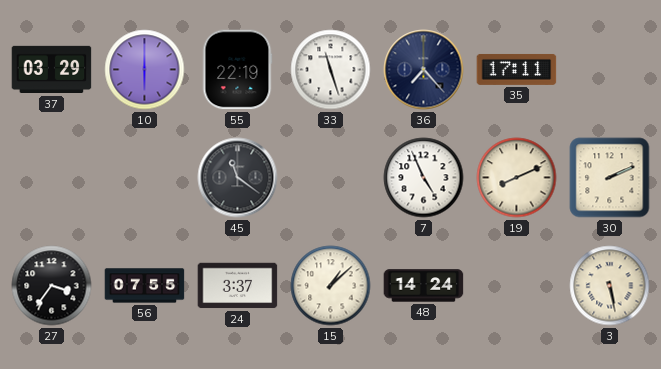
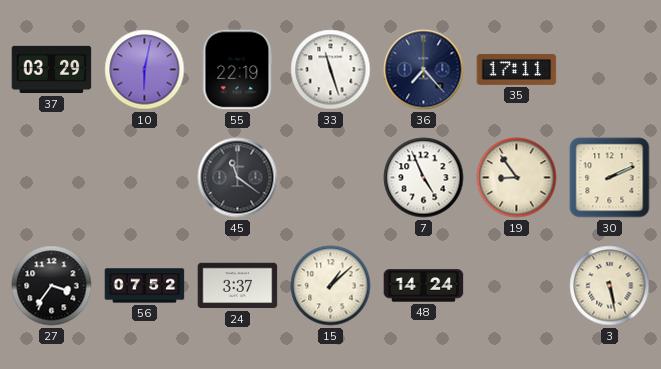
10: 6:00 -> 6:02
19: 8:11 -> 8:54
56: 07:55 -> 07:52
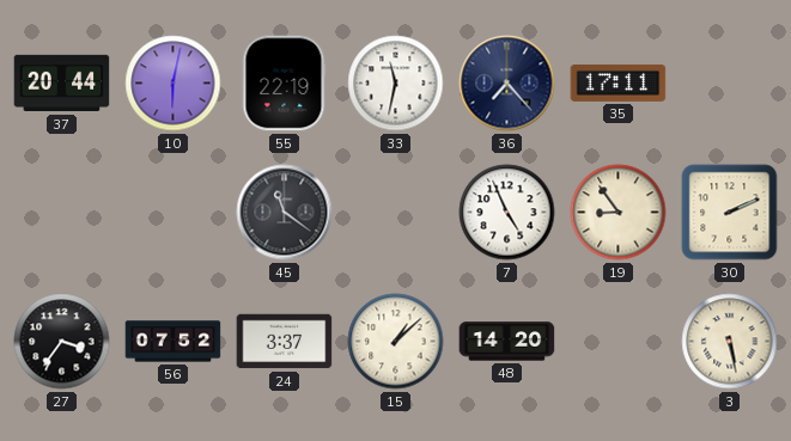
37: 03:29 -> 20:44
33: 11:27 -> 11:32
48: 14:24 -> 14:20
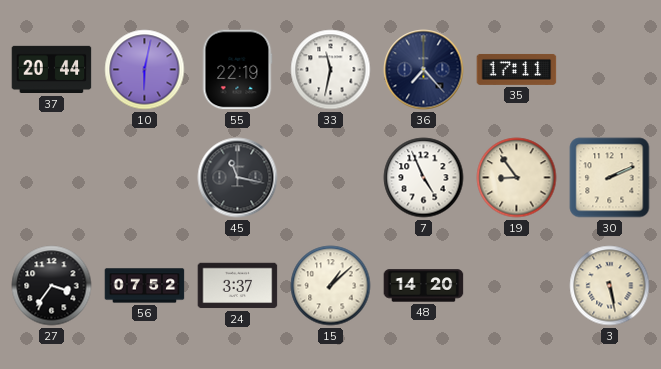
45: 11:21 -> 11:17
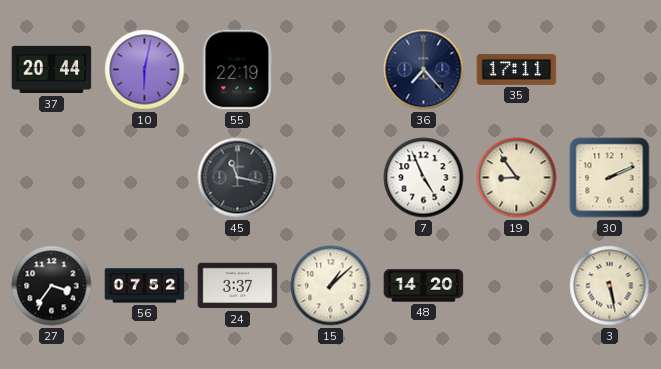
33: 11:32 -> none
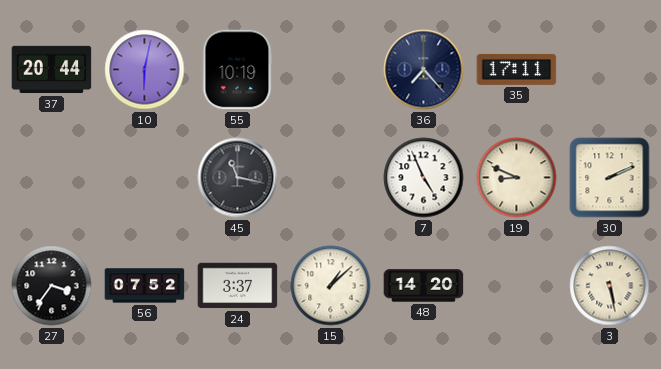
55: 22:19 -> 10:19
19: 8:54 -> 8:49
